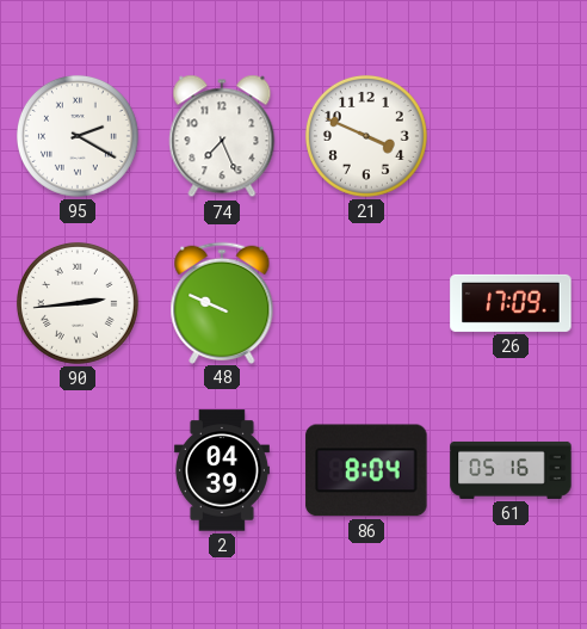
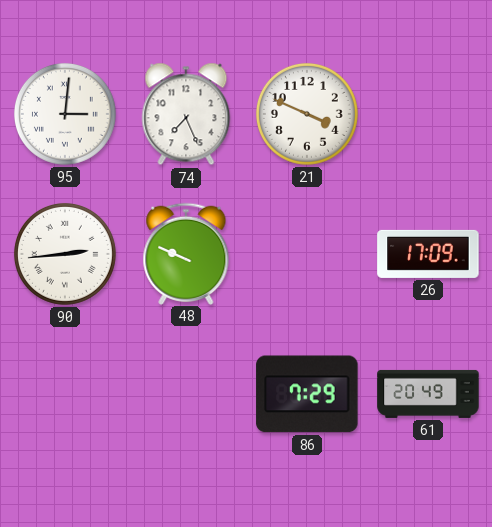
95: 2:20 -> 3:01
2: 04:39 -> none
86: 8:04 -> 7:29
61: 05:16 -> 20:49
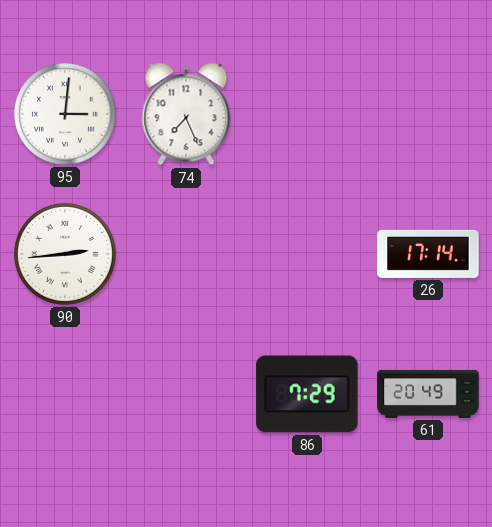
21: 3:49 -> none
48: 9:49 -> none
26: 17:09 -> 17:14
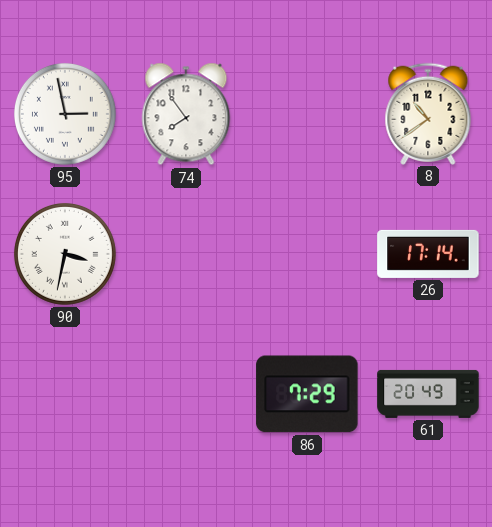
95: 3:01 -> 2:58
74: 7:26 -> 7:54
8: none -> 10:39
90: 2:44 -> 3:32
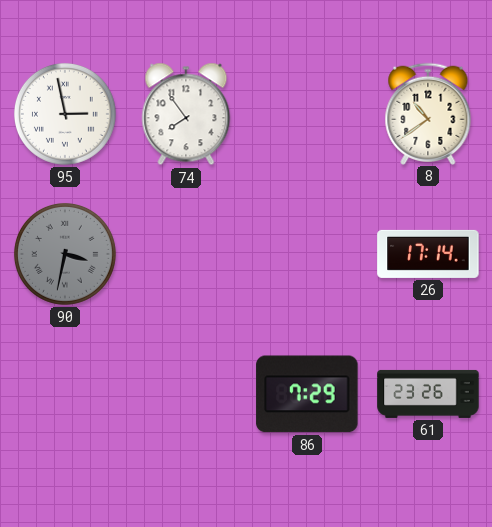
90 dial: white -> grey
61: 20:49 -> 23:26
